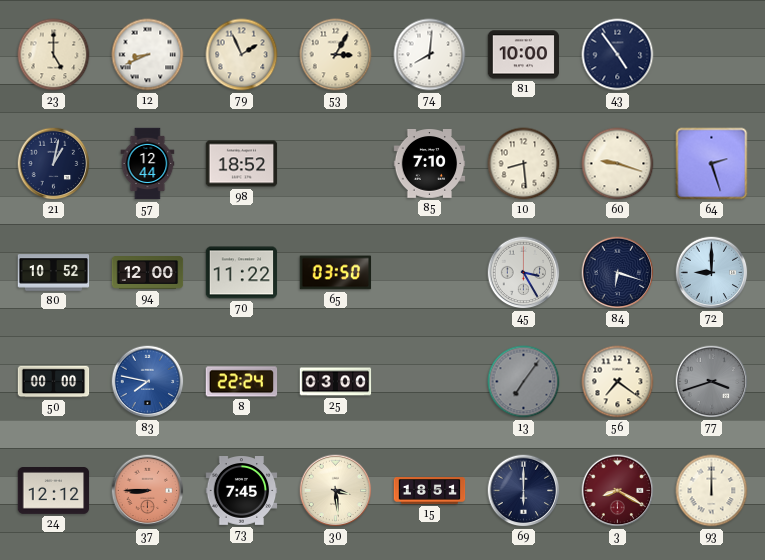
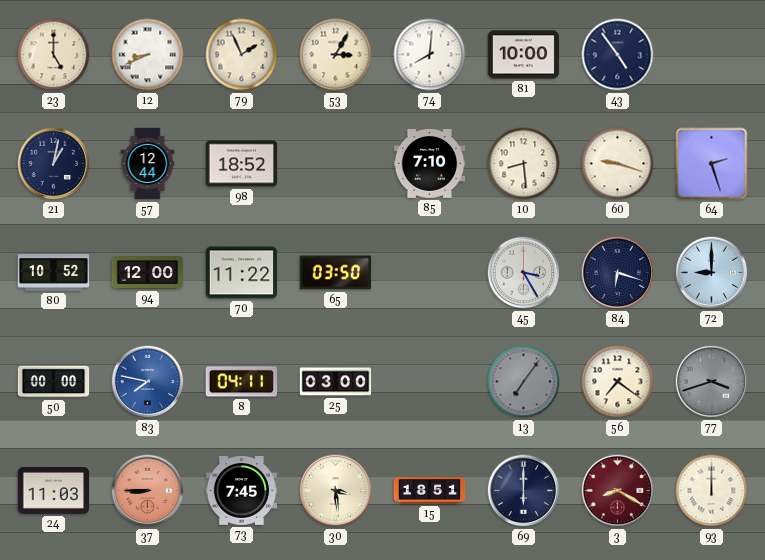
8: 22:24 -> 04:11
24: 12:12 -> 11:03
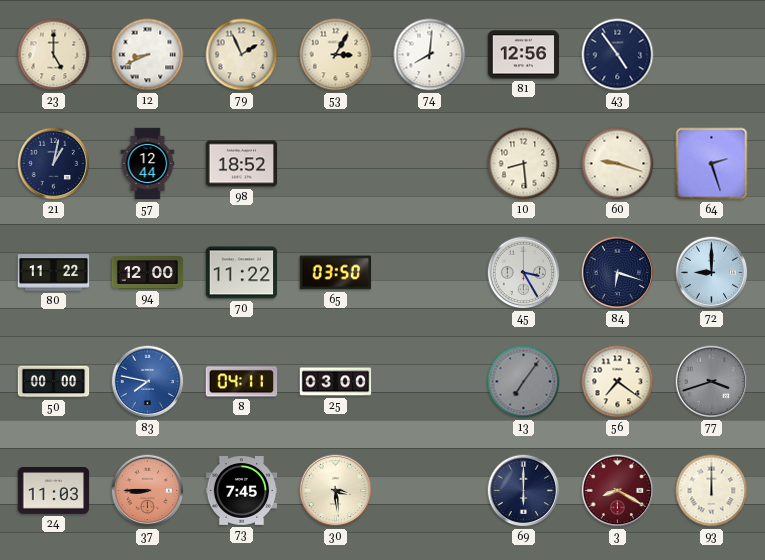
81: 10:00 -> 12:56
85: 7:10 -> none
80: 10:52 -> 11:22
15: 18:51 -> none
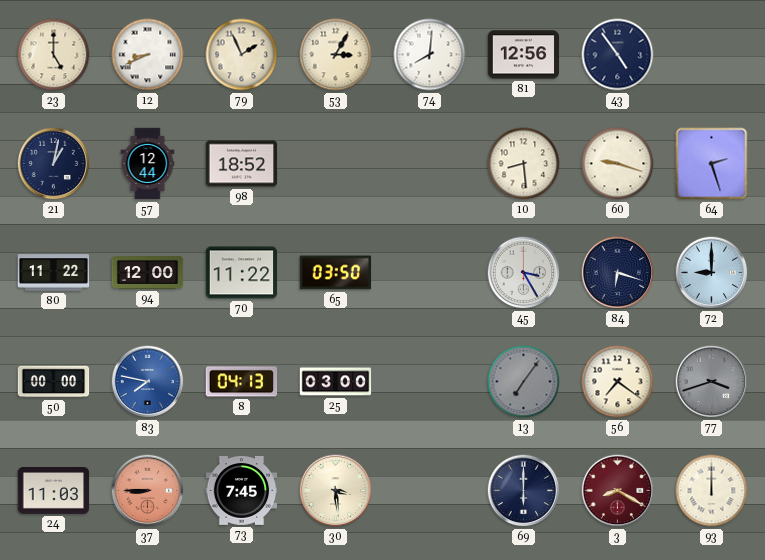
8: 04:11 -> 04:13
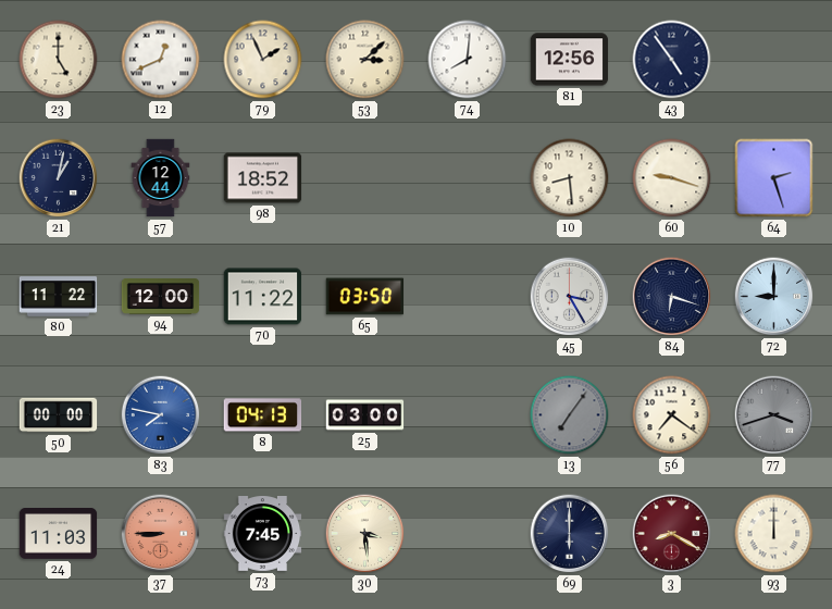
12: 8:41 -> 12:41
53: 3:05 -> 3:08
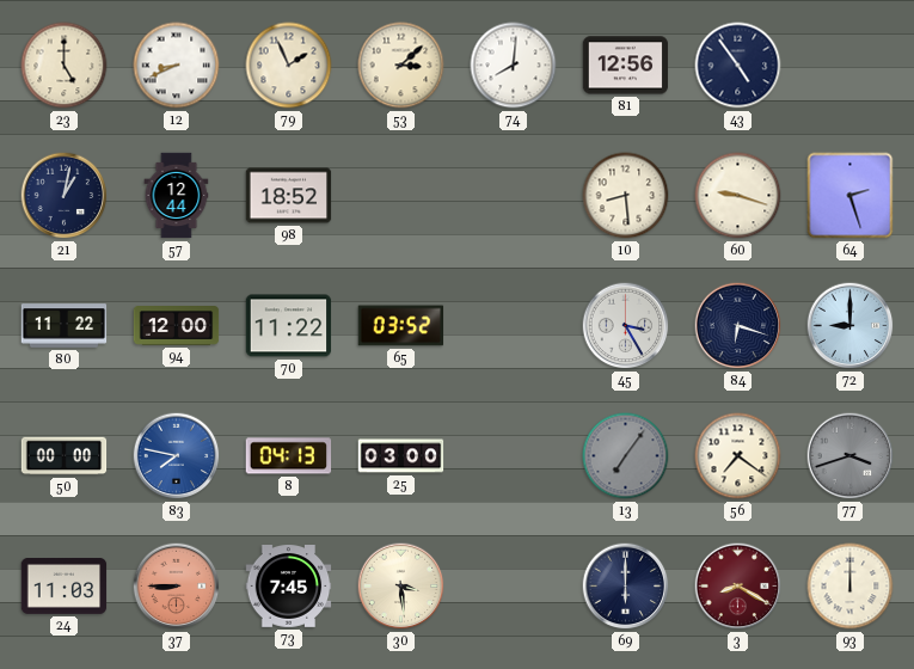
12: 12:41 -> 8:41
65: 03:50 -> 03:52
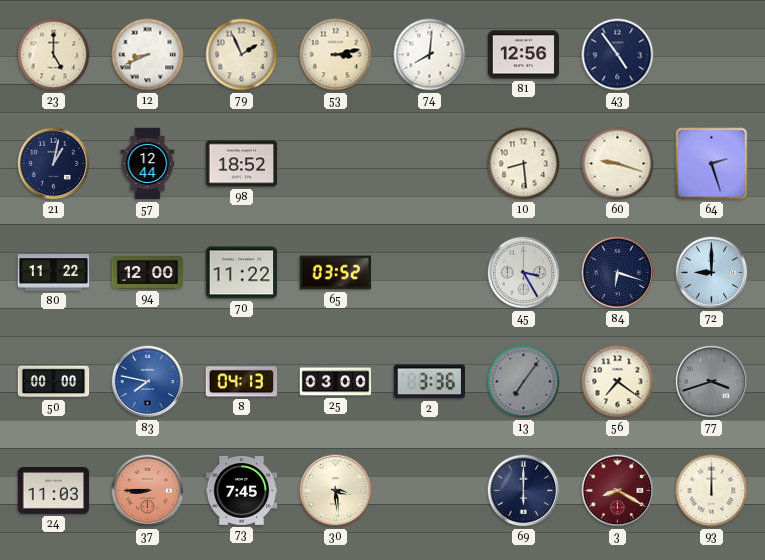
53: 3:08 -> 3:13
2: none -> 3:36
